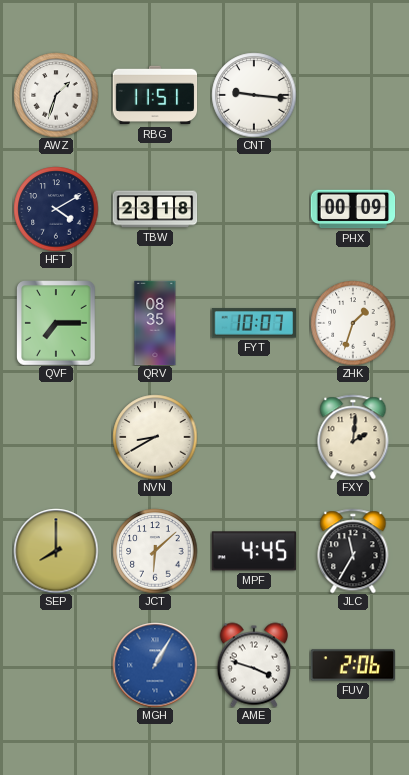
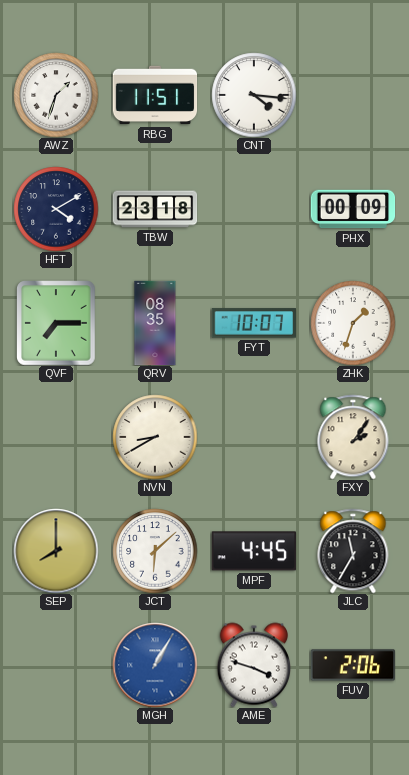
CNT: 9:16 -> 4:16
FXY: 2:01 -> 2:06
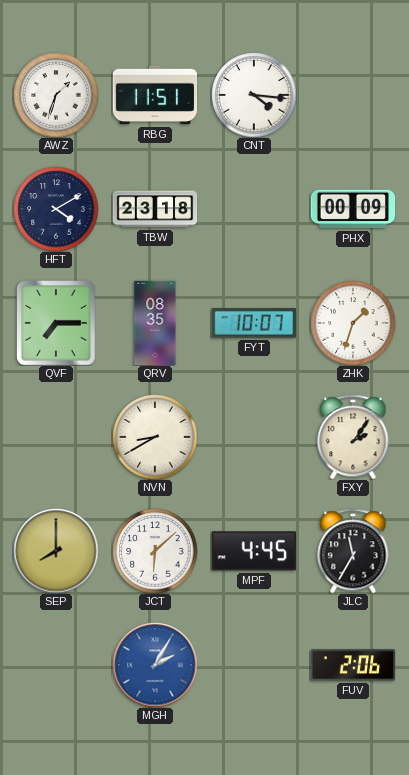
MGH: 1:05 -> 2:05
AME: 3:48 -> none
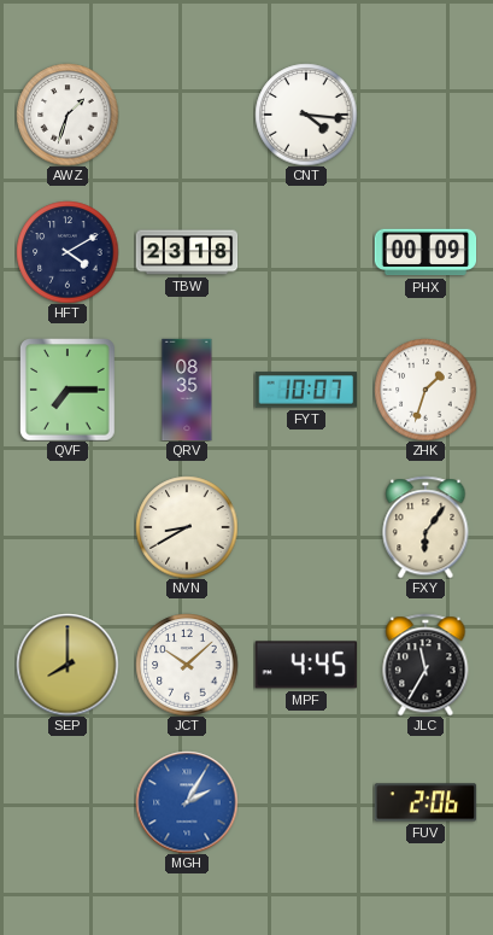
RBG: 11:51 -> none
FXY: 2:06 -> 6:06
JCT: 6:08 -> 10:08
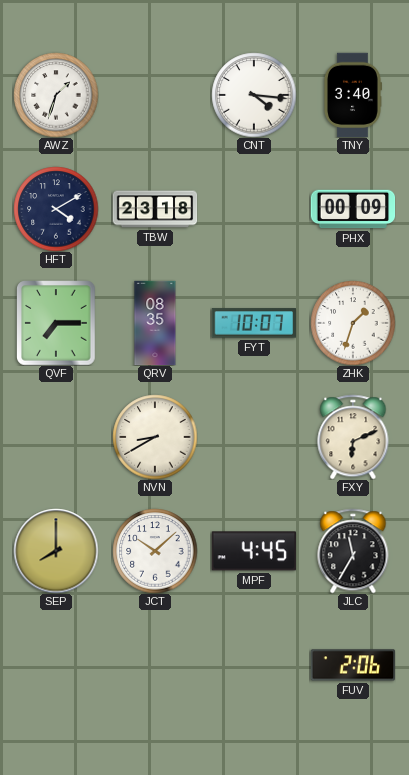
TNY: none -> 3:40
FXY: 6:06 -> 6:11
MGH: 2:05 -> none
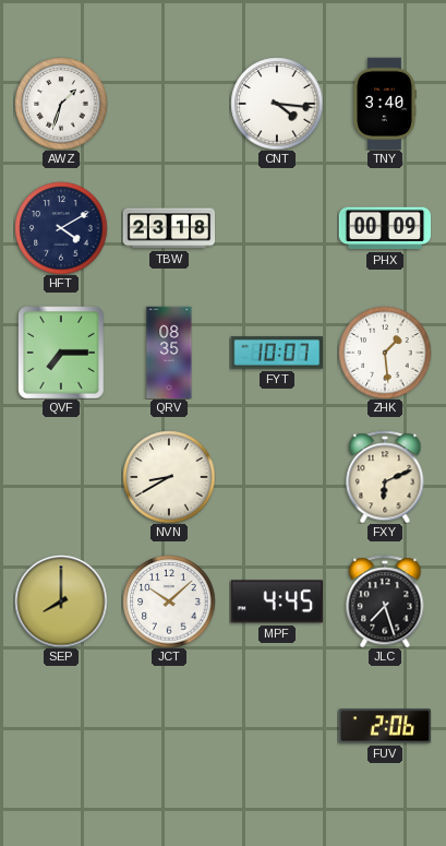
ZHK: 1:33 -> 1:29
JLC: 11:35 -> 7:27
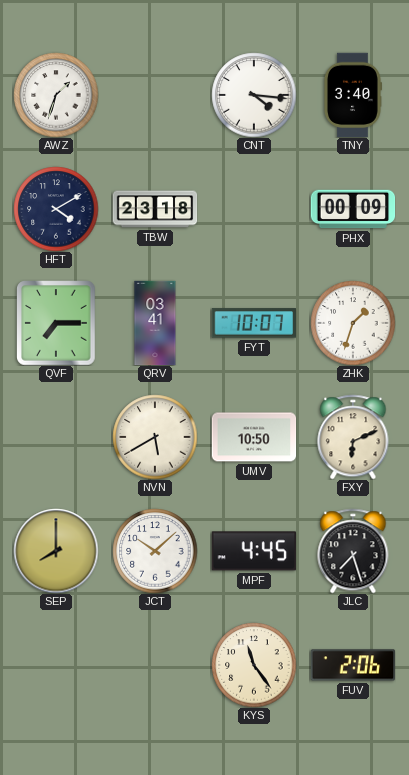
QRV: 08:35 -> 03:41
ZHK: 1:29 -> 1:33
NVN: 8:40 -> 5:40
UMV: none -> 10:50
KYS: none -> 11:24
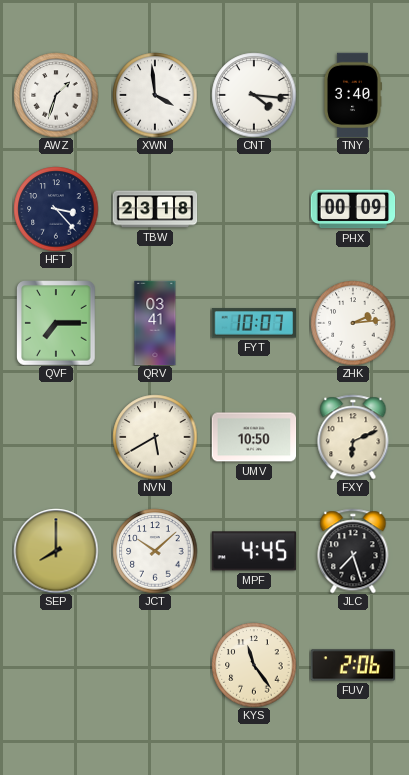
XWN: none -> 3:59
HFT: 4:10 -> 3:23
ZHK: 1:33 -> 2:14
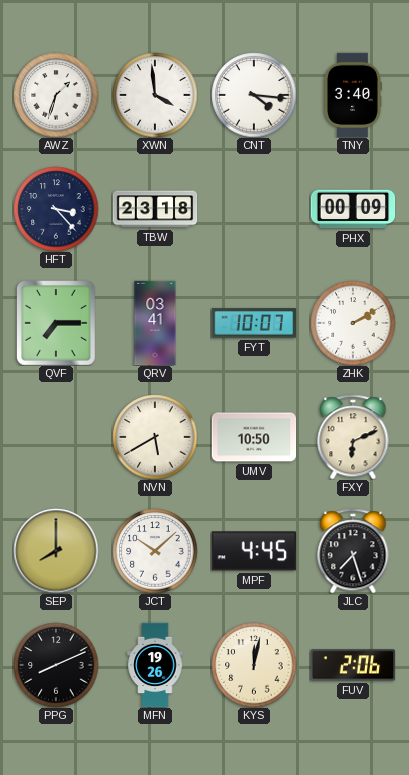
ZHK: 2:14 -> 2:10
PPG: none -> 8:11
MFN: none -> 19:26
KYS: 11:24 -> 12:02
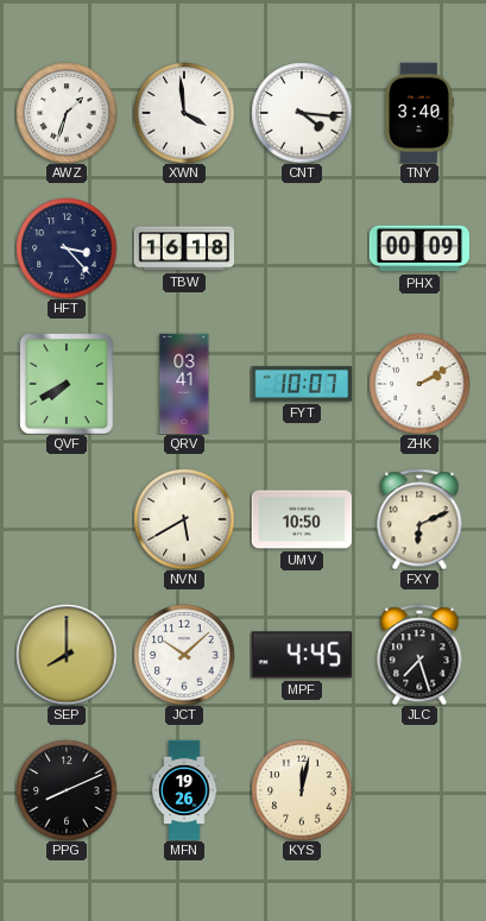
TBW: 23:18 -> 16:18
QVF: 7:15 -> 7:40
FUV: 2:06 -> none
